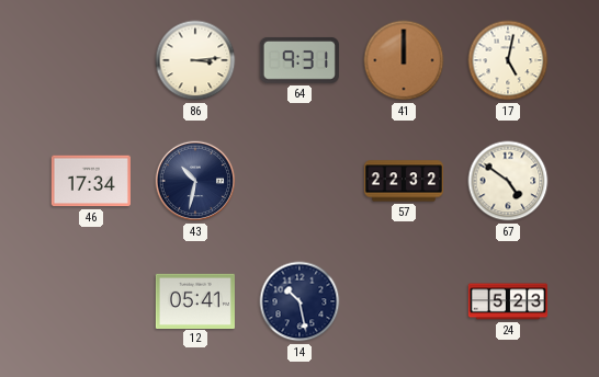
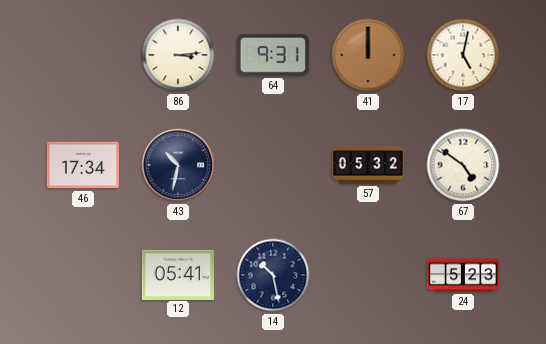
57: 22:32 -> 05:32
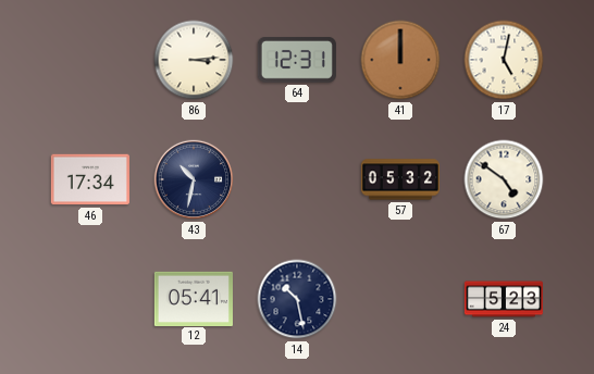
64: 9:31 -> 12:31
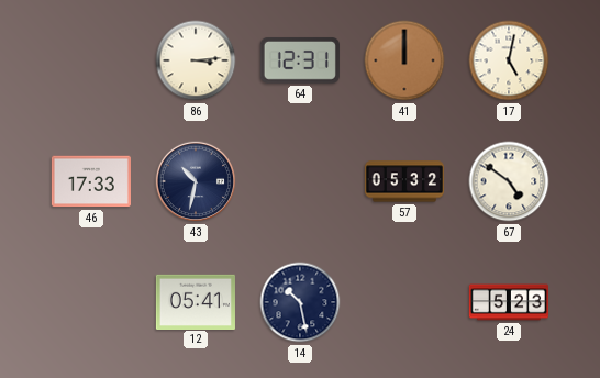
46: 17:34 -> 17:33
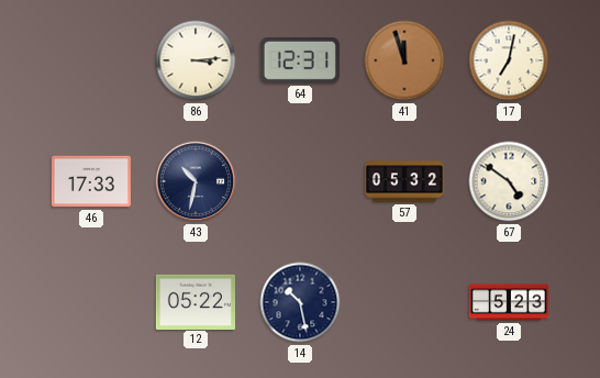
41: 12:00 -> 11:57
17: 5:02 -> 7:02
12: 05:41 -> 05:22
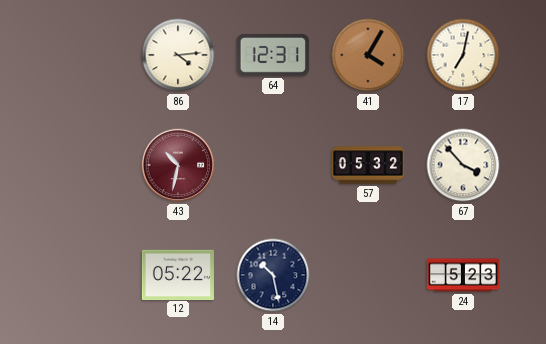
86: 3:14 -> 4:14
41: 11:57 -> 4:05
46: 17:33 -> none
43 dial: navy -> burgundy
67: 4:51 -> 3:53
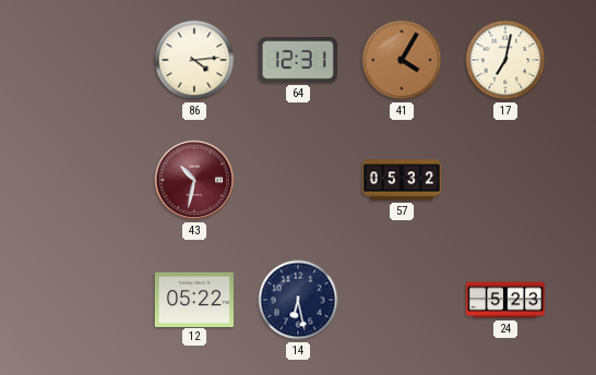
67: 3:53 -> none
14: 10:28 -> 6:28
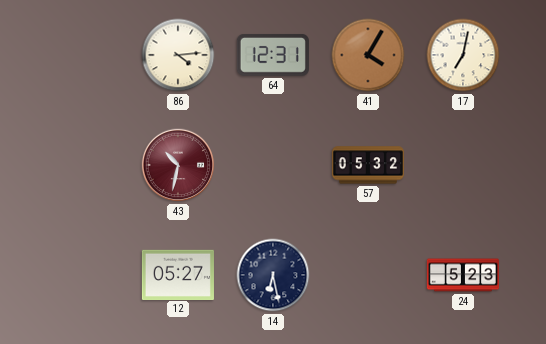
12: 05:22 -> 05:27
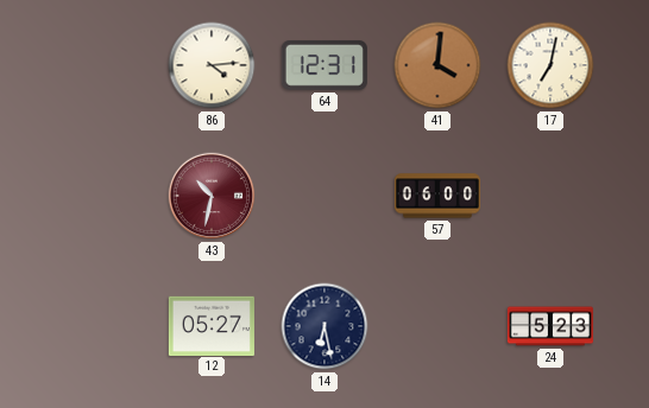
41: 4:05 -> 4:01
57: 05:32 -> 06:00
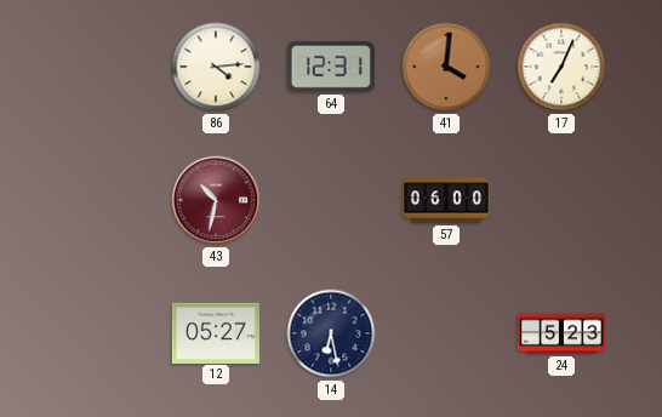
17: 7:02 -> 7:04
